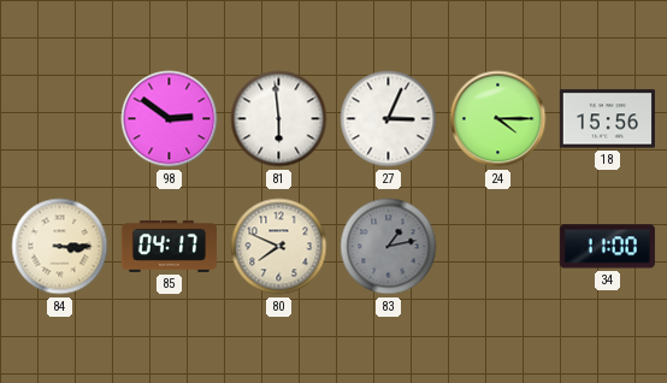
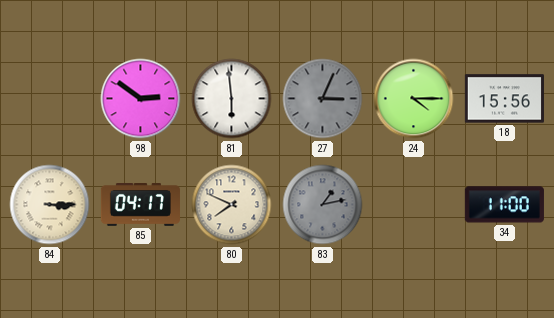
27 dial: white -> grey
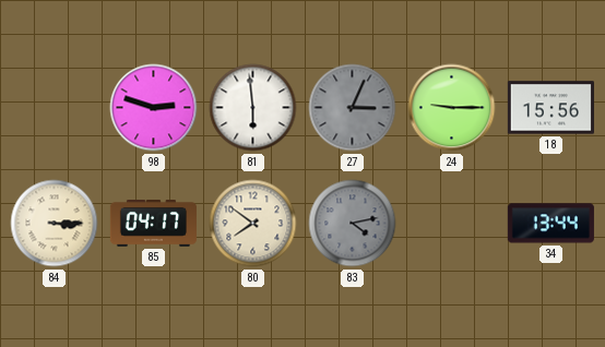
98: 2:51 -> 2:48
24: 4:15 -> 9:15
80: 7:49 -> 7:51
83: 1:13 -> 4:13
34: 11:00 -> 13:44
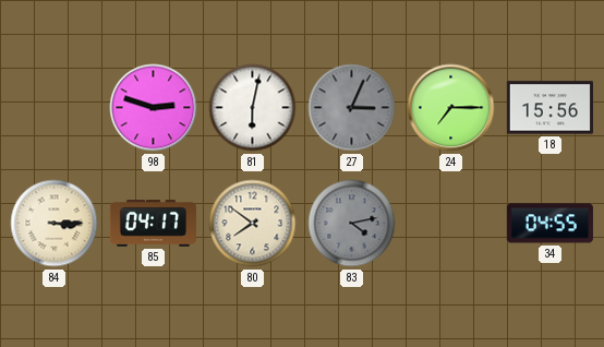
81: 5:59 -> 6:02
24: 9:15 -> 7:15
34: 13:44 -> 04:55
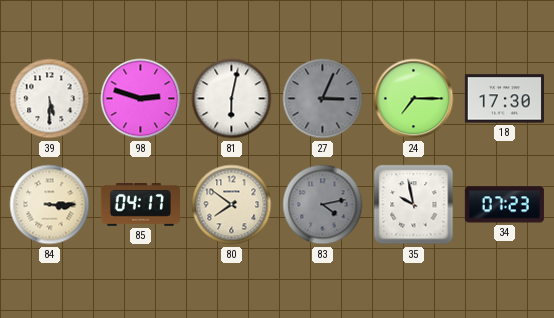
39: none -> 5:30
18: 15:56 -> 17:30
35: none -> 9:58
34: 04:55 -> 07:23
